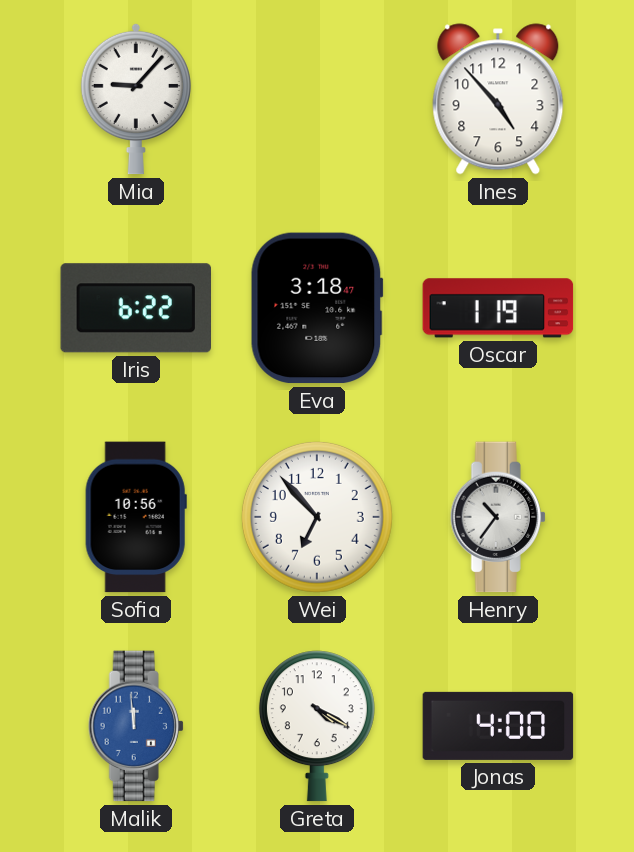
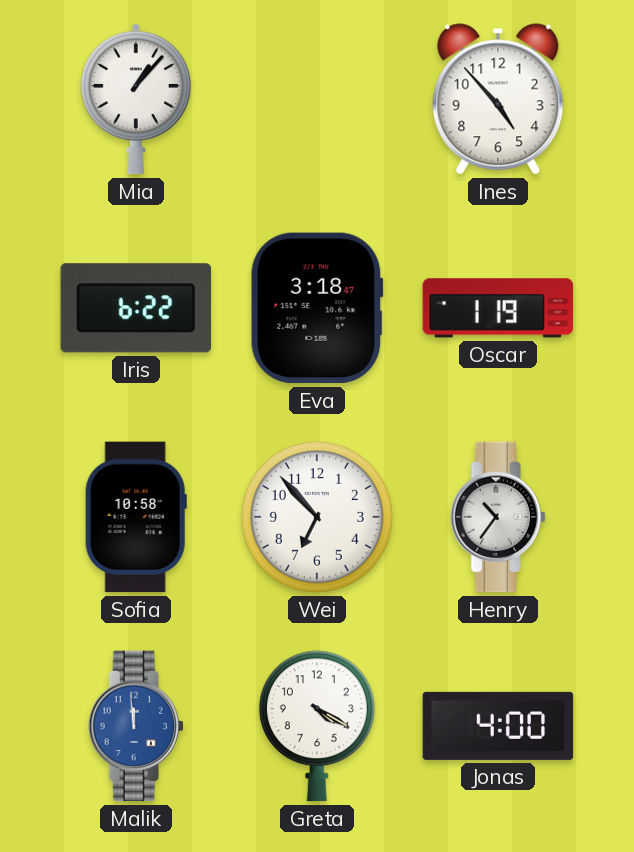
Mia: 9:07 -> 1:07
Sofia: 10:56 -> 10:58
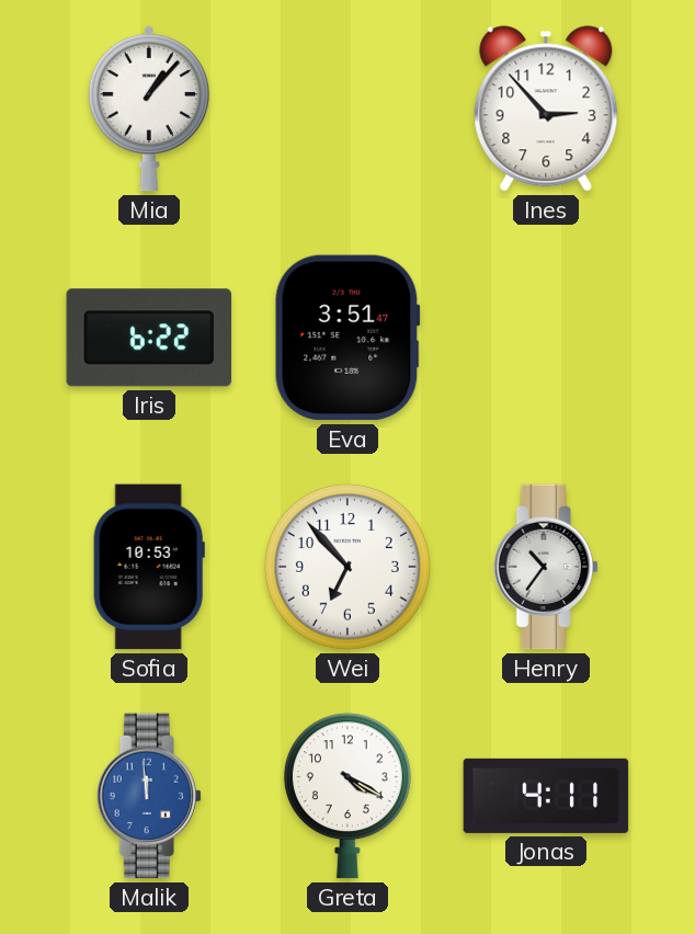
Ines: 4:53 -> 2:53
Eva: 3:18 -> 3:51
Oscar: 1:19 -> none
Sofia: 10:58 -> 10:53
Jonas: 4:00 -> 4:11
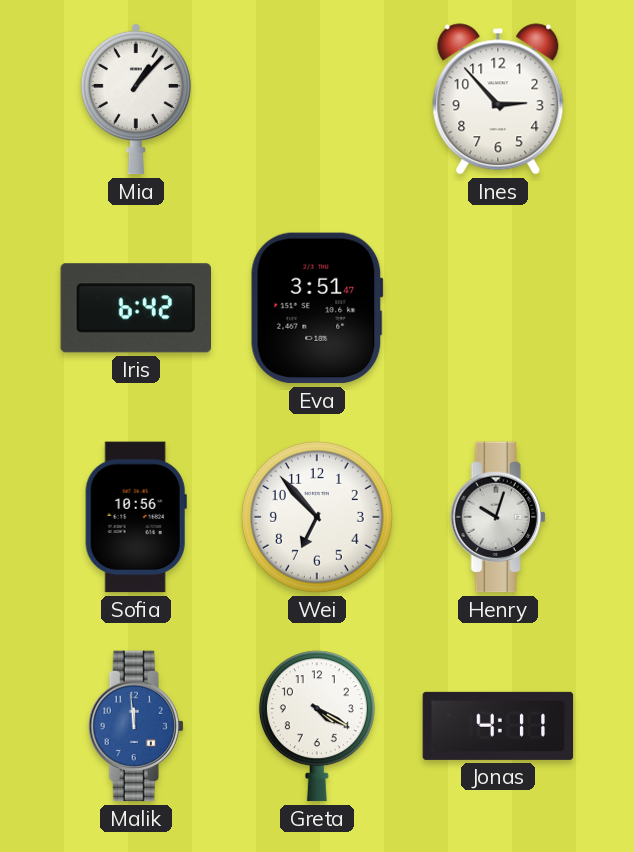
Iris: 6:22 -> 6:42
Sofia: 10:53 -> 10:56
Henry: 10:36 -> 10:03
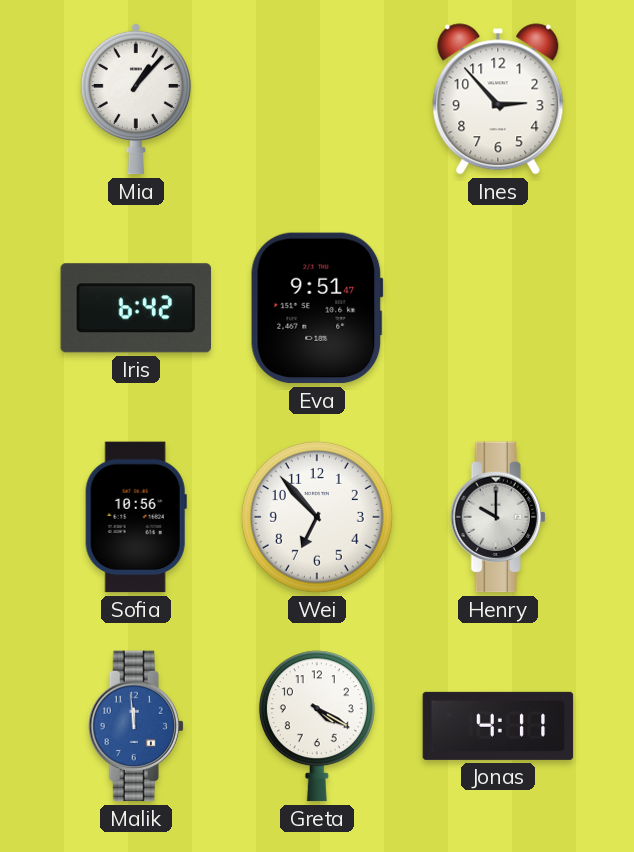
Eva: 3:51 -> 9:51
Henry: 10:03 -> 10:00
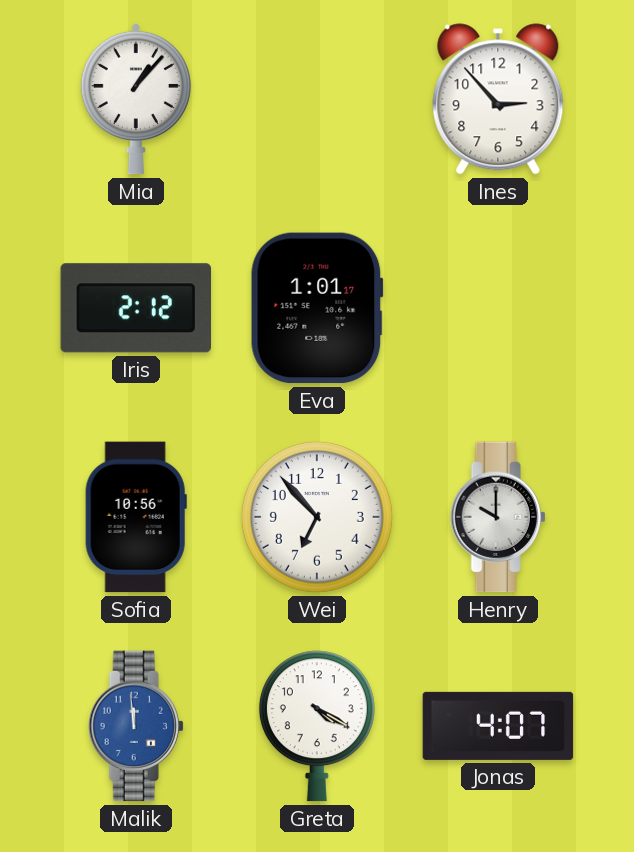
Iris: 6:42 -> 2:12
Eva: 9:51 -> 1:01
Jonas: 4:11 -> 4:07
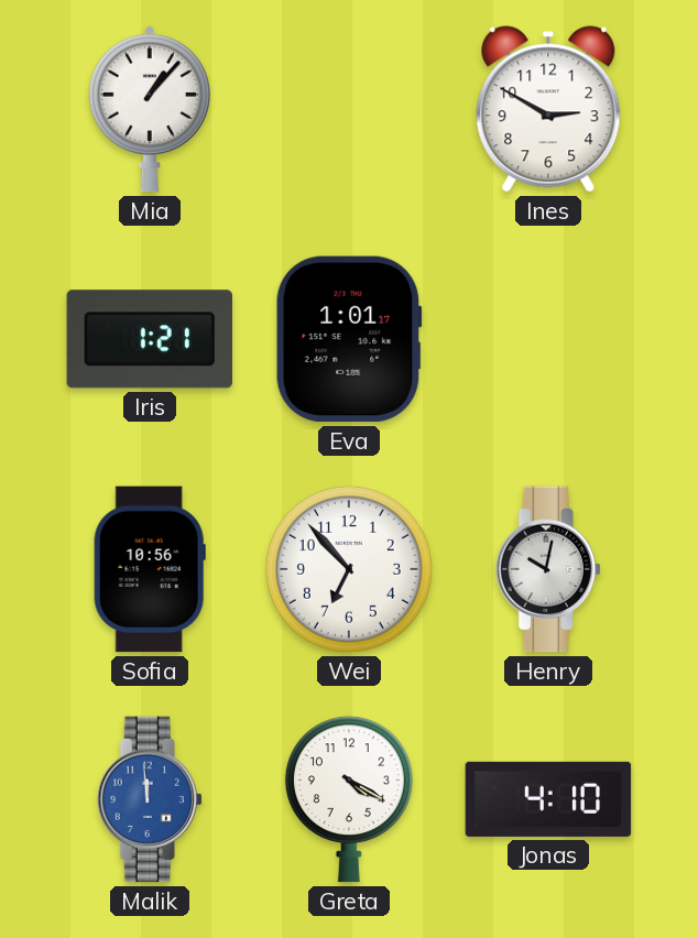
Ines: 2:53 -> 2:50
Iris: 2:12 -> 1:21
Henry: 10:00 -> 10:02
Jonas: 4:07 -> 4:10
